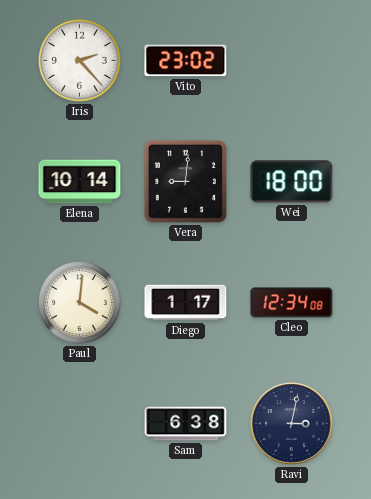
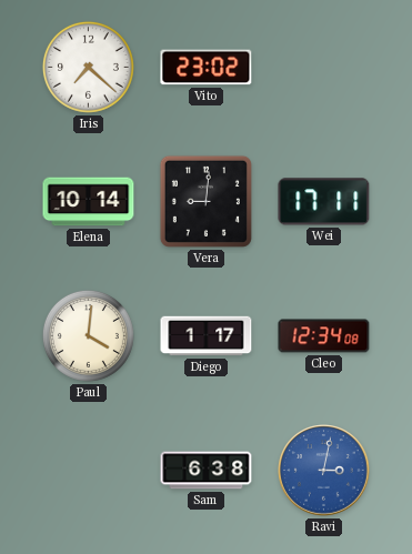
Iris: 2:23 -> 7:22
Wei: 18:00 -> 17:11
Ravi dial: navy -> blue
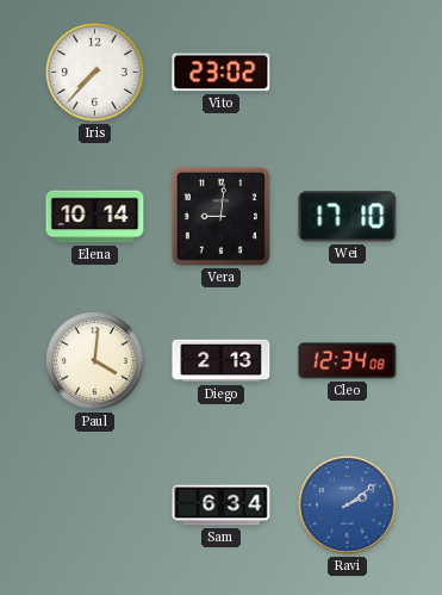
Iris: 7:22 -> 7:37
Wei: 17:11 -> 17:10
Diego: 1:17 -> 2:13
Sam: 6:38 -> 6:34
Ravi: 3:02 -> 2:09
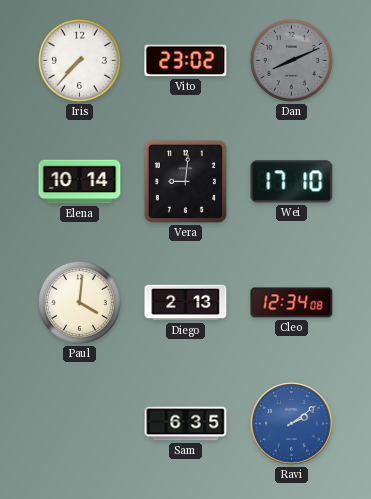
Dan: none -> 8:11
Sam: 6:34 -> 6:35
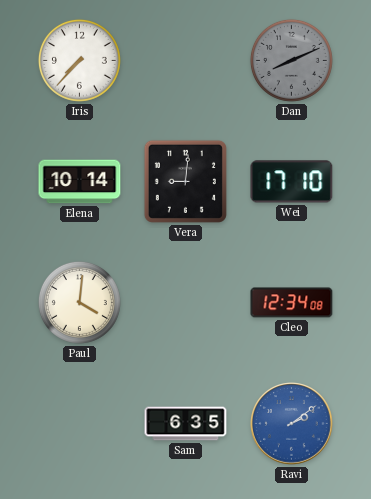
Vito: 23:02 -> none
Diego: 2:13 -> none
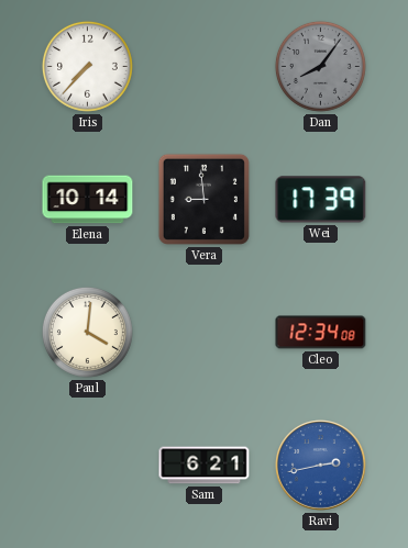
Dan: 8:11 -> 8:06
Vera: 9:01 -> 8:59
Wei: 17:10 -> 17:39
Sam: 6:35 -> 6:21
Ravi: 2:09 -> 2:43
